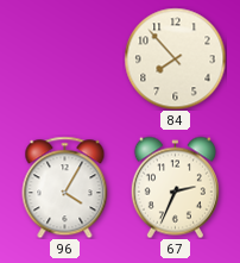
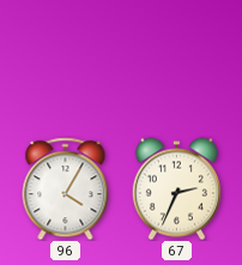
84: 7:53 -> none
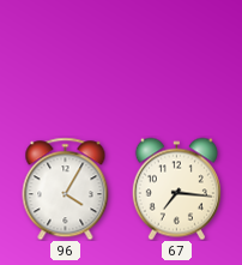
67: 2:34 -> 7:16
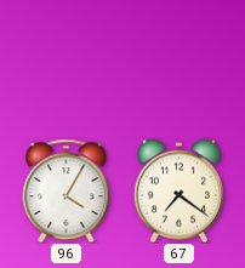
67: 7:16 -> 7:21
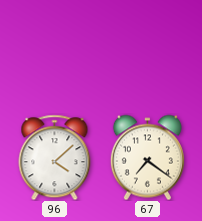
96: 4:05 -> 4:08
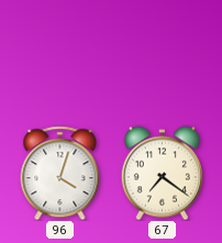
96: 4:08 -> 4:03
